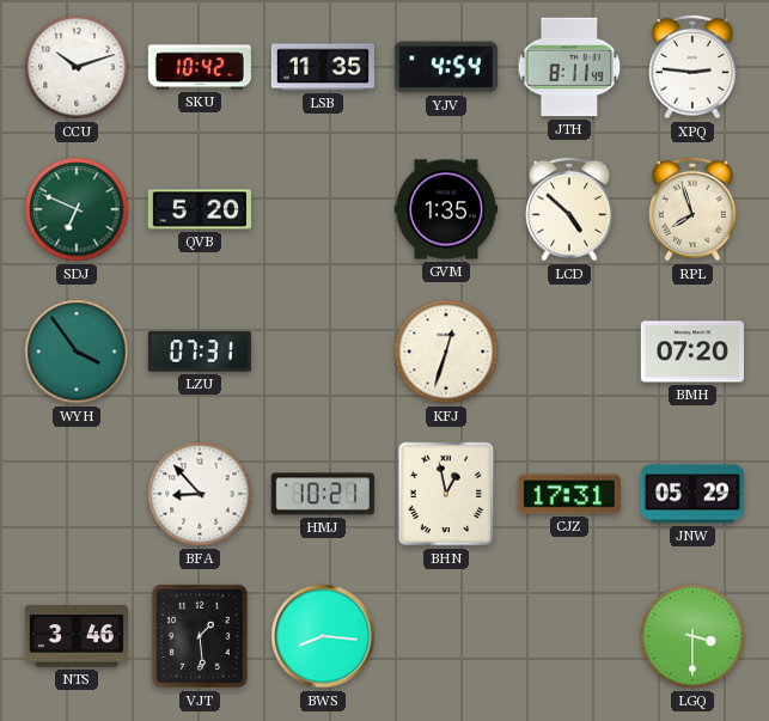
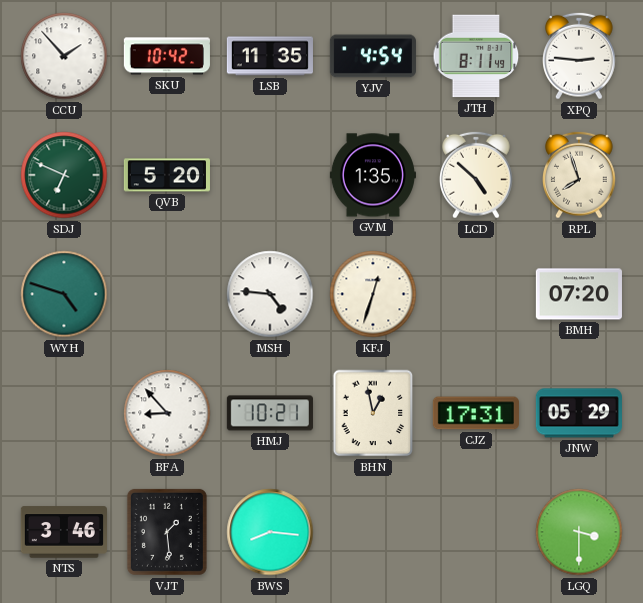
CCU: 10:12 -> 1:53
WYH: 3:54 -> 4:48
LZU: 07:31 -> none
MSH: none -> 4:46
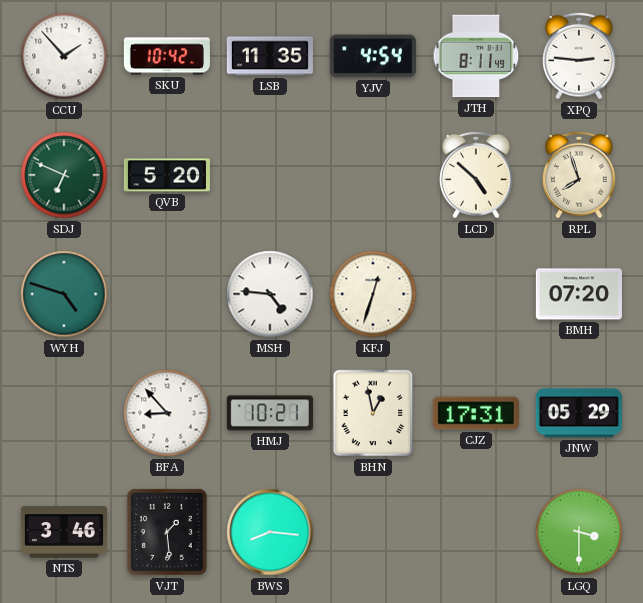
GVM: 1:35 -> none
